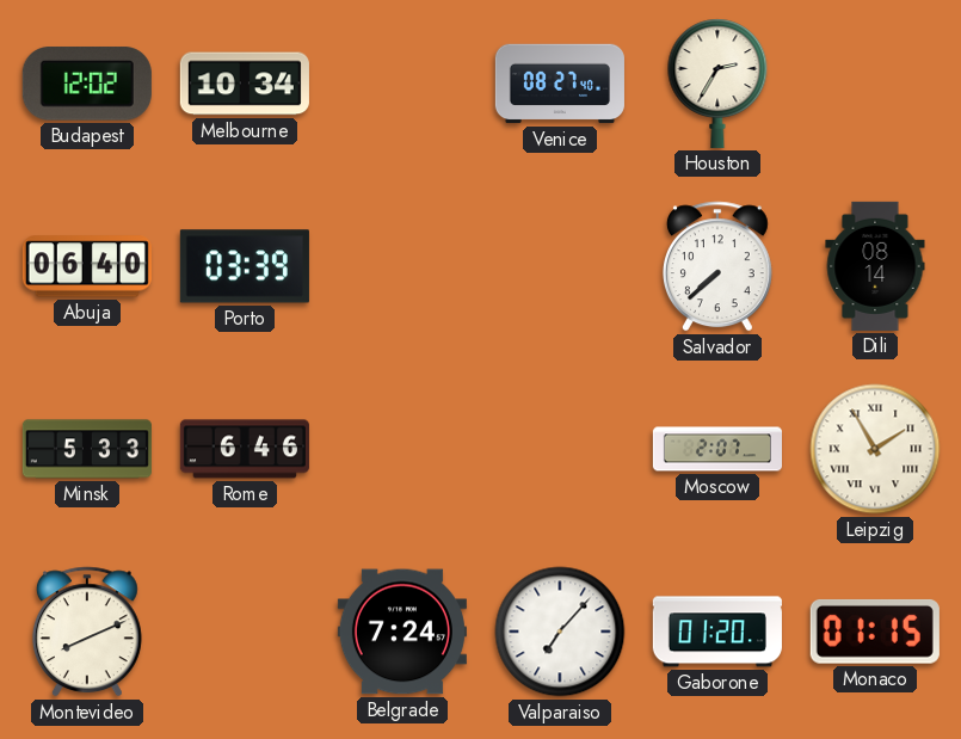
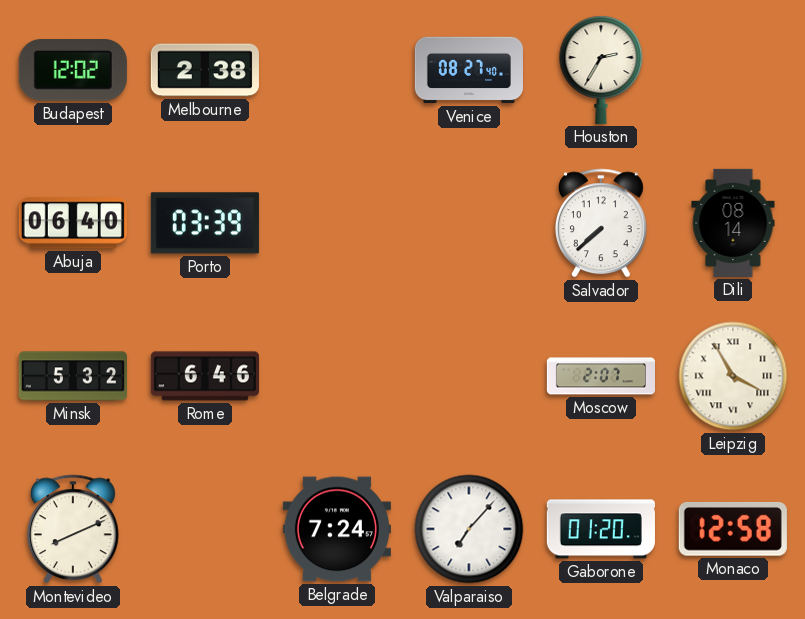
Melbourne: 10:34 -> 2:38
Minsk: 5:33 -> 5:32
Leipzig: 1:55 -> 3:55
Monaco: 01:15 -> 12:58
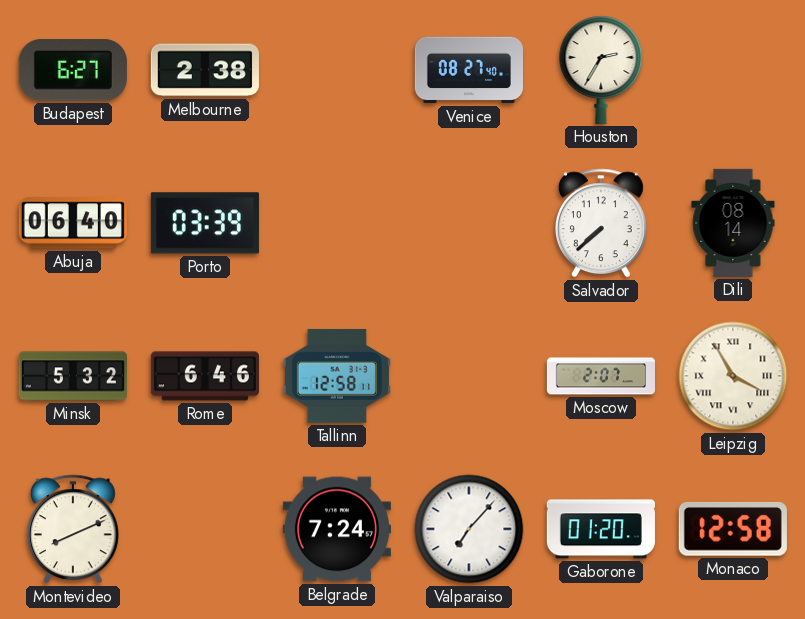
Budapest: 12:02 -> 6:27
Tallinn: none -> 12:58
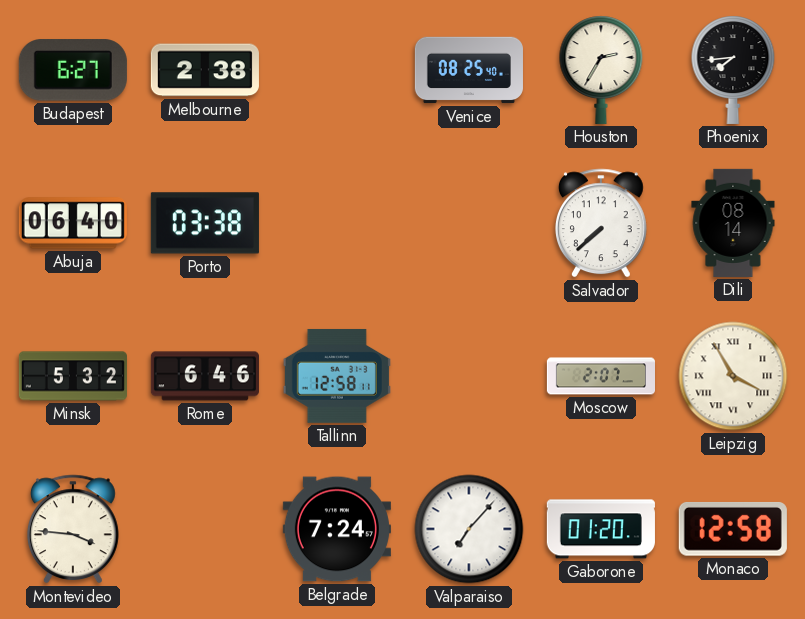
Venice: 08:27 -> 08:25
Phoenix: none -> 7:44
Porto: 03:39 -> 03:38
Montevideo: 8:11 -> 3:46
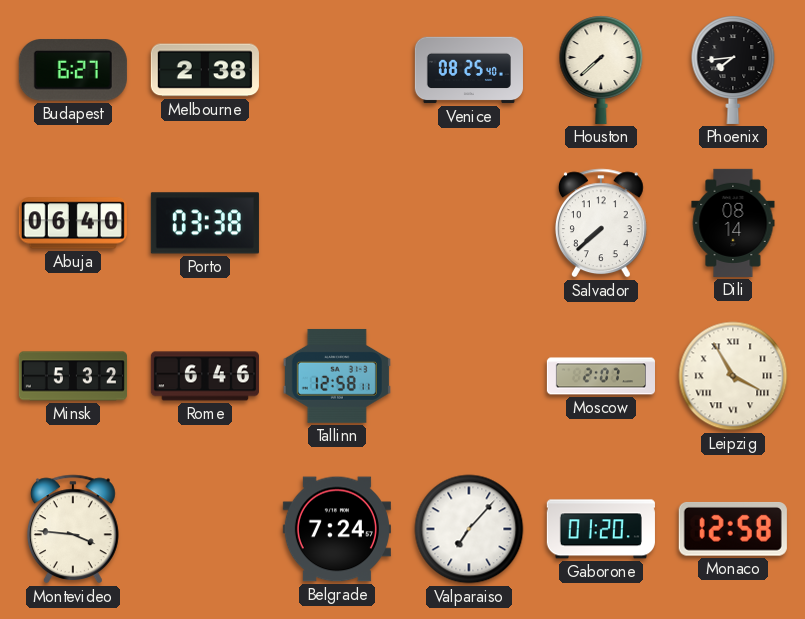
Houston: 2:35 -> 7:38
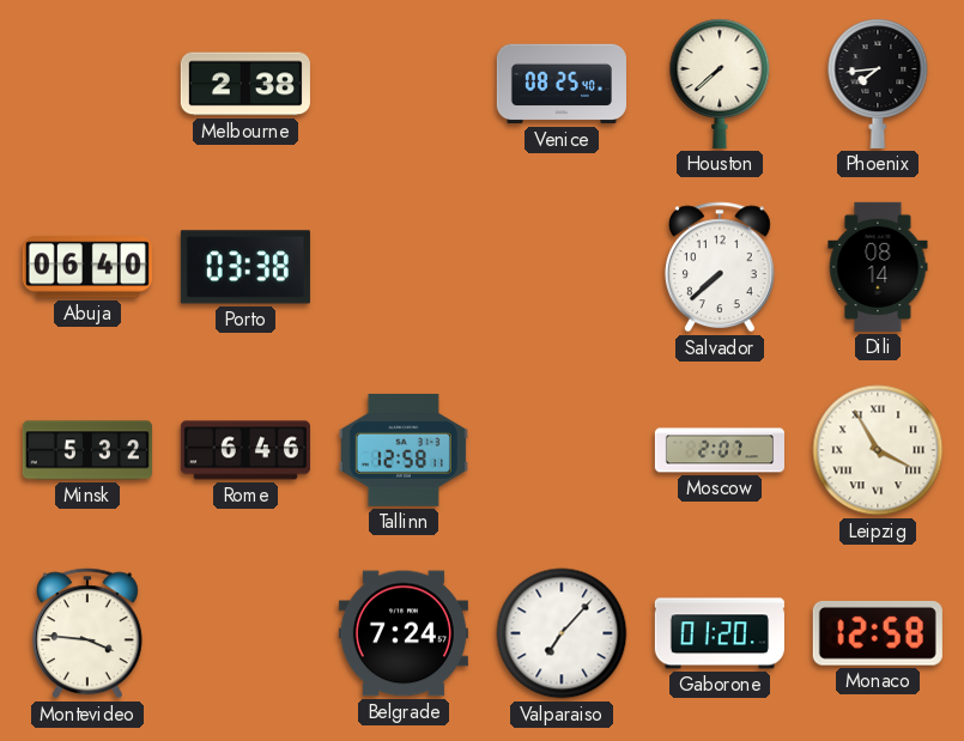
Budapest: 6:27 -> none
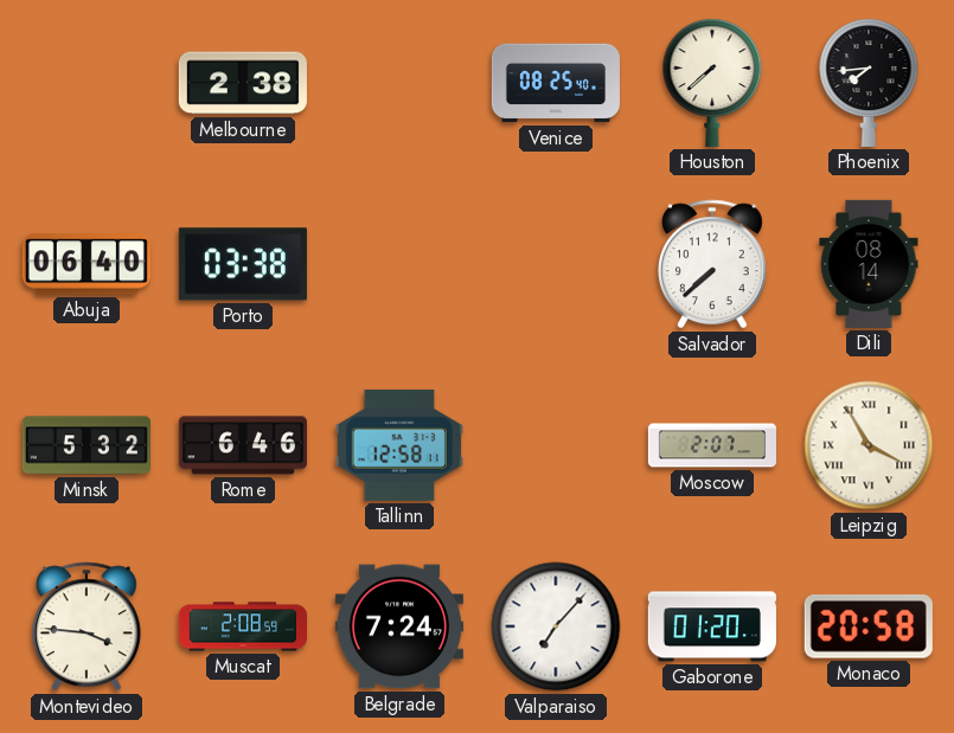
Muscat: none -> 2:08
Monaco: 12:58 -> 20:58
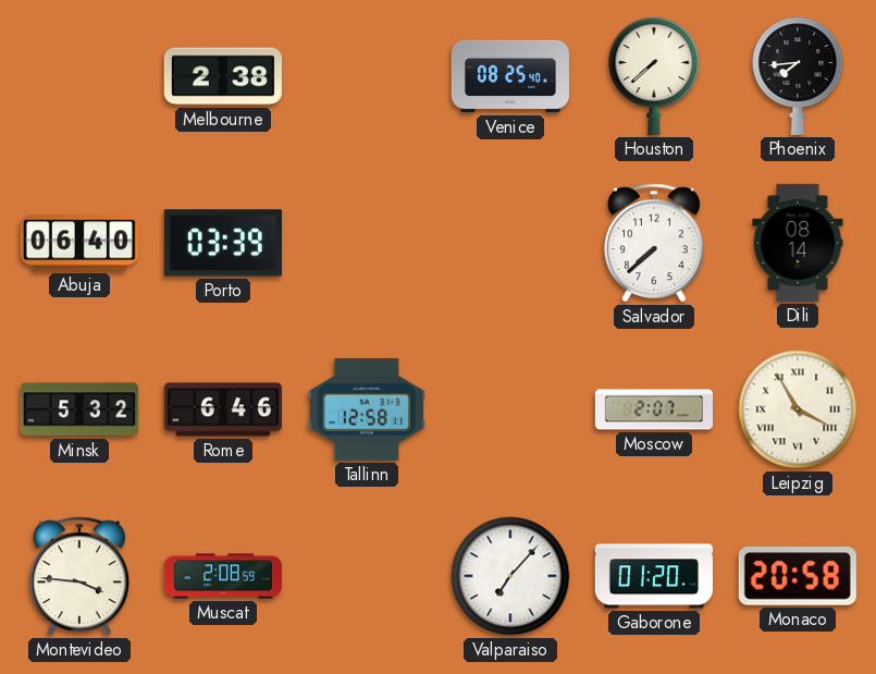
Porto: 03:38 -> 03:39
Belgrade: 7:24 -> none
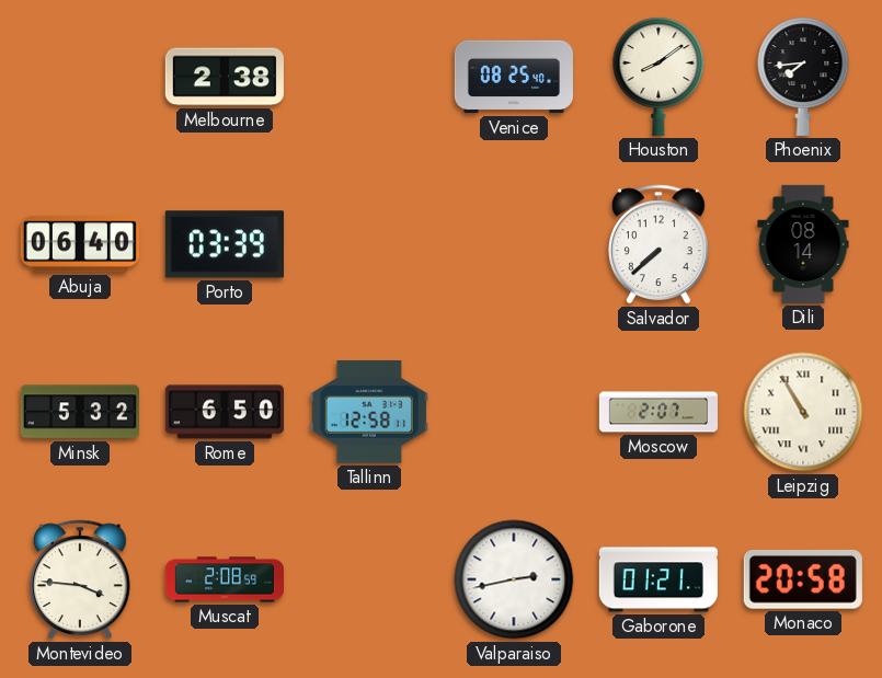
Houston: 7:38 -> 8:09
Rome: 6:46 -> 6:50
Leipzig: 3:55 -> 10:55
Valparaiso: 7:07 -> 2:43
Gaborone: 01:20 -> 01:21
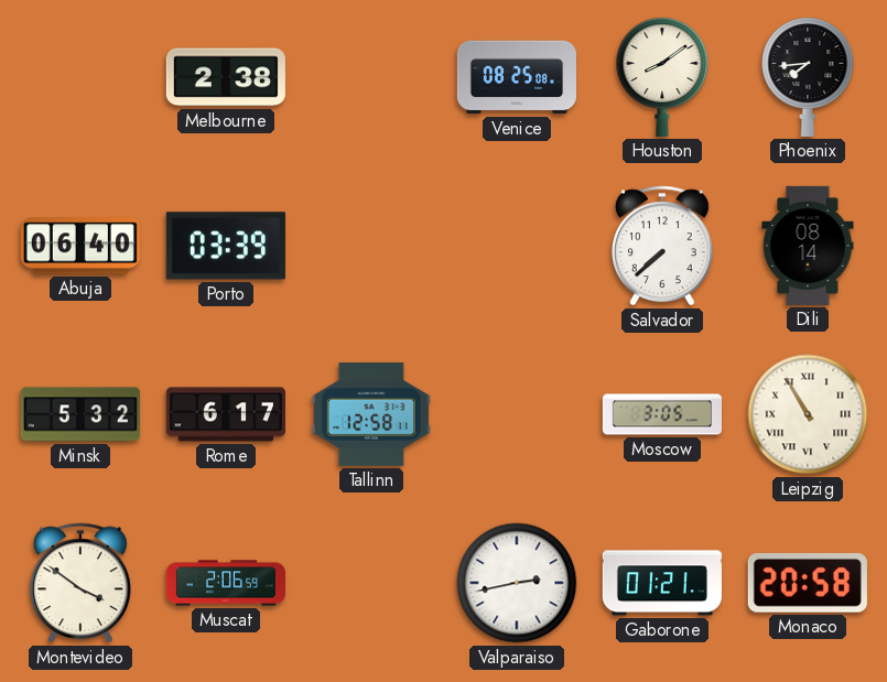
Venice: 08:25:40 -> 08:25:08
Rome: 6:50 -> 6:17
Moscow: 2:07 -> 3:05
Montevideo: 3:46 -> 3:51
Muscat: 2:08 -> 2:06
